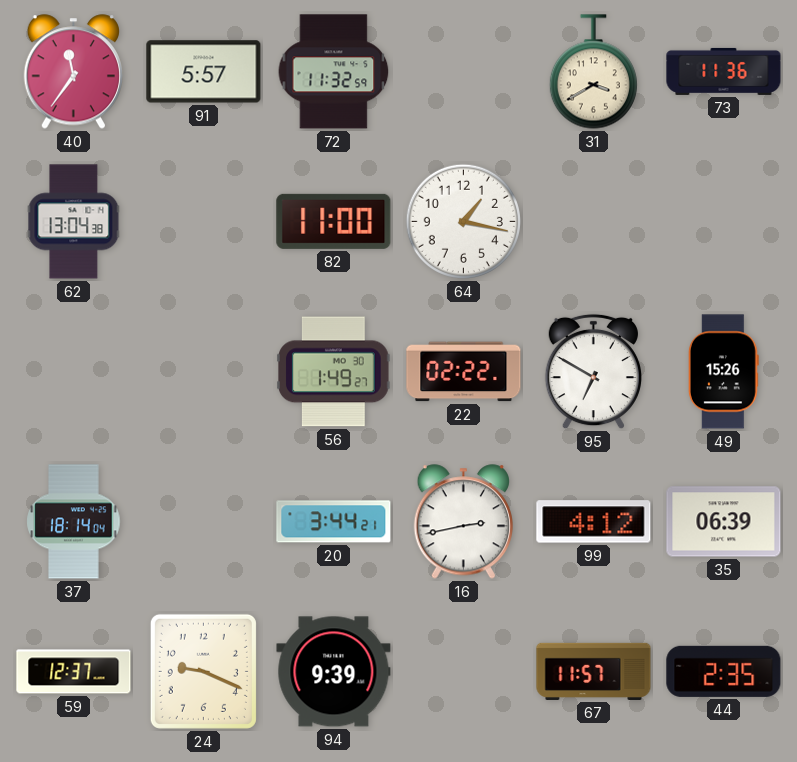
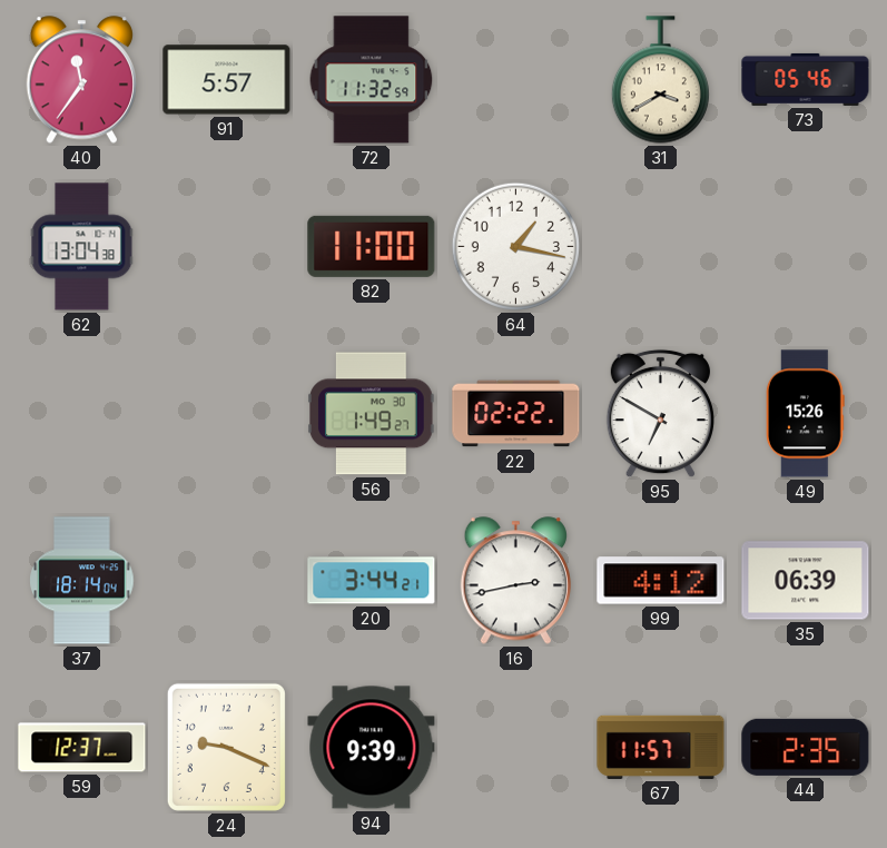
73: 11:36 -> 05:46
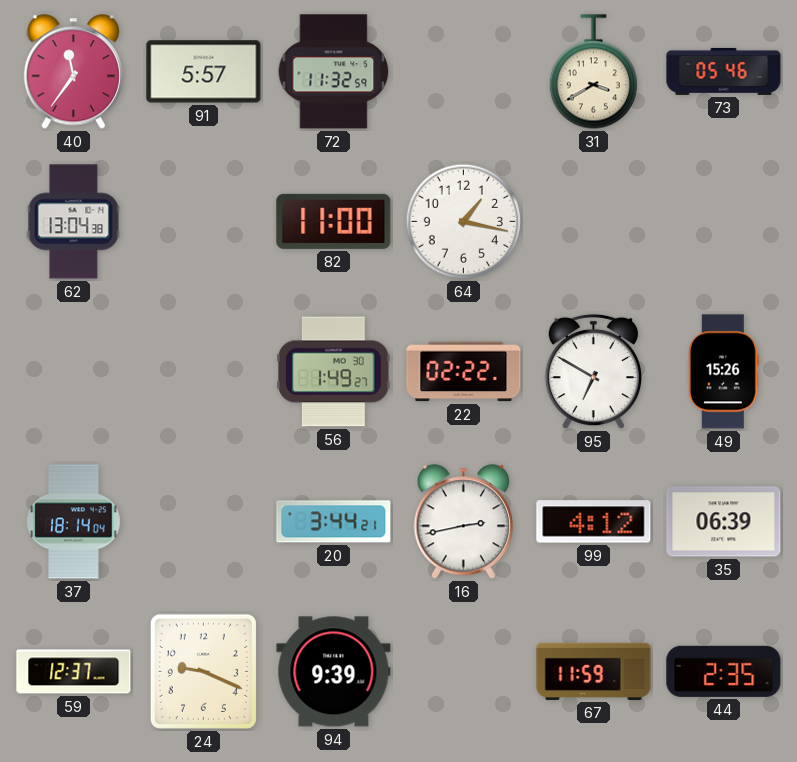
67: 11:57 -> 11:59
